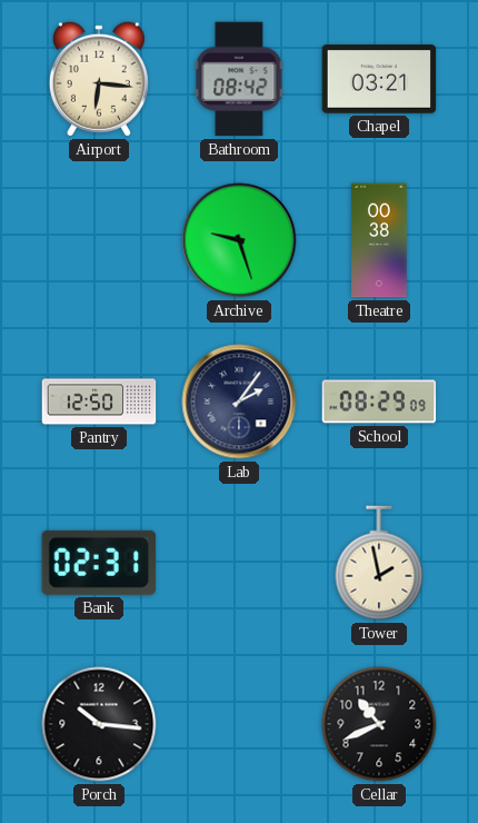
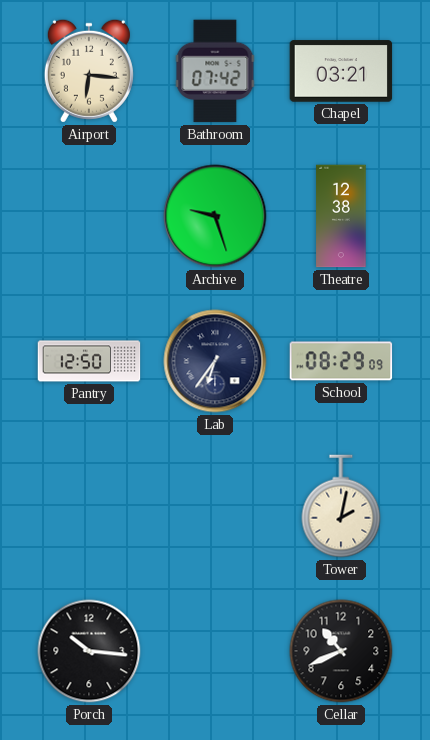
Bathroom: 08:42 -> 07:42
Theatre: 00:38 -> 12:38
Lab: 2:06 -> 6:36
Bank: 02:31 -> none
Tower: 1:58 -> 2:02
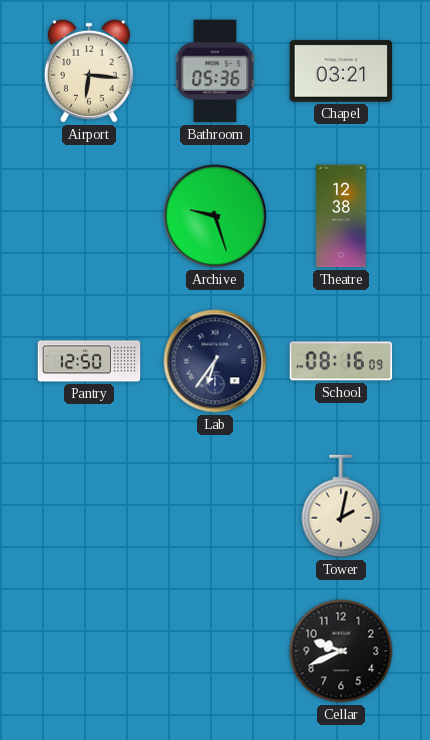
Bathroom: 07:42 -> 05:36
School: 08:29 -> 08:16
Porch: 10:16 -> none
Cellar: 10:41 -> 9:41
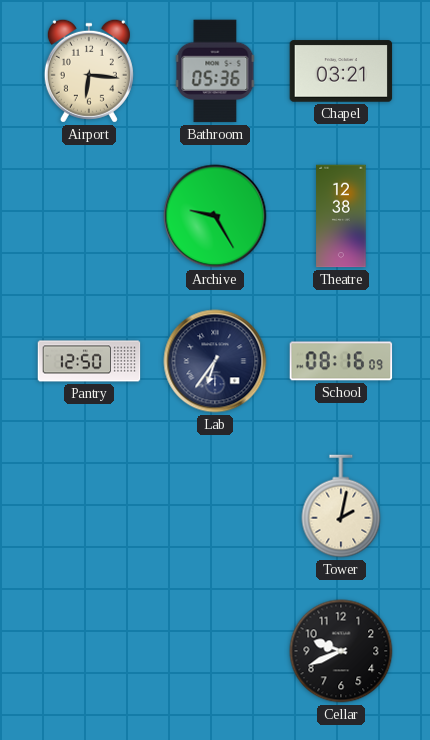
Archive: 9:27 -> 9:25
